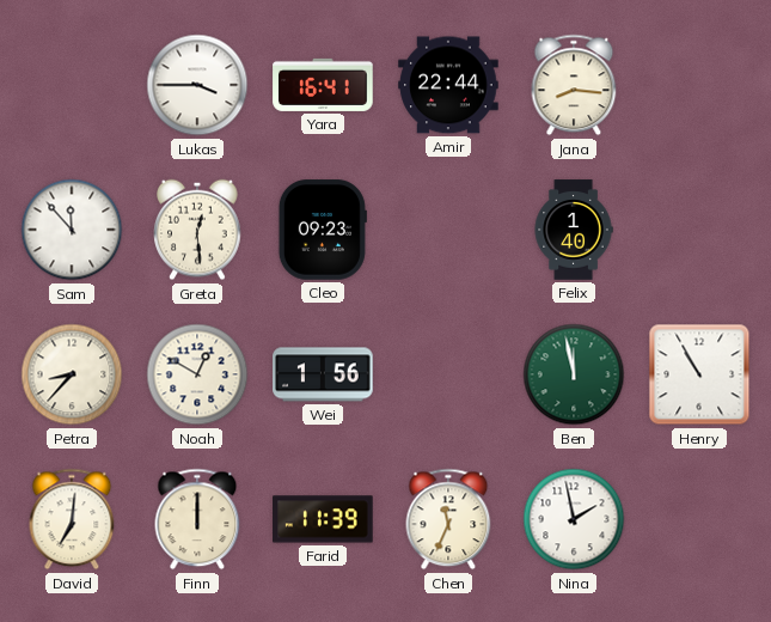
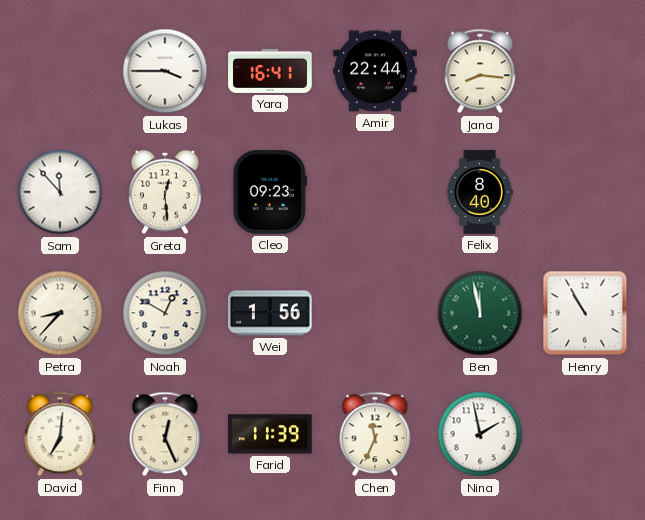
Felix: 1:40 -> 8:40
Finn: 12:00 -> 12:26
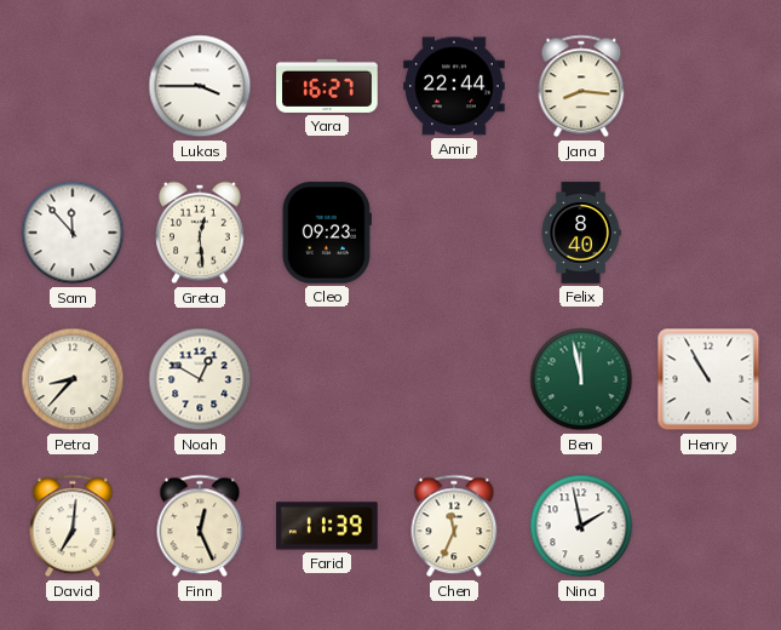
Yara: 16:41 -> 16:27
Wei: 1:56 -> none
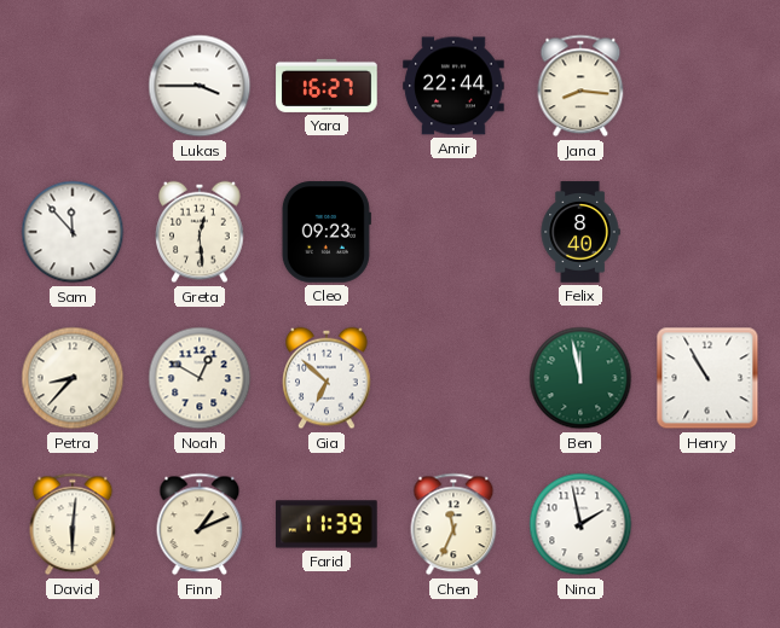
Gia: none -> 6:52
David: 7:01 -> 6:01
Finn: 12:26 -> 1:11
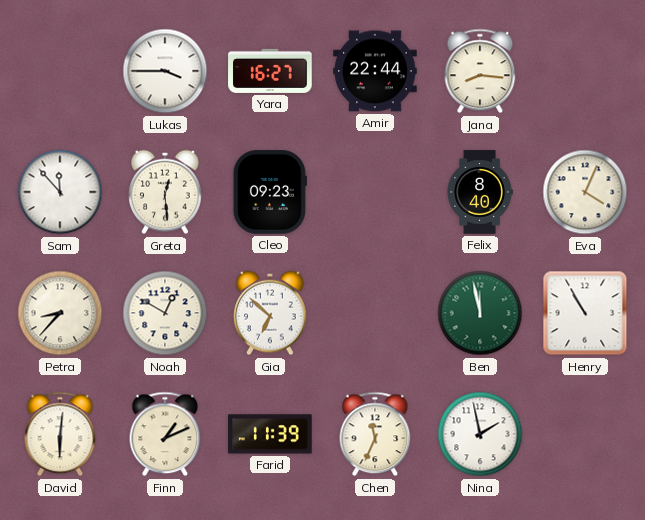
Eva: none -> 4:04
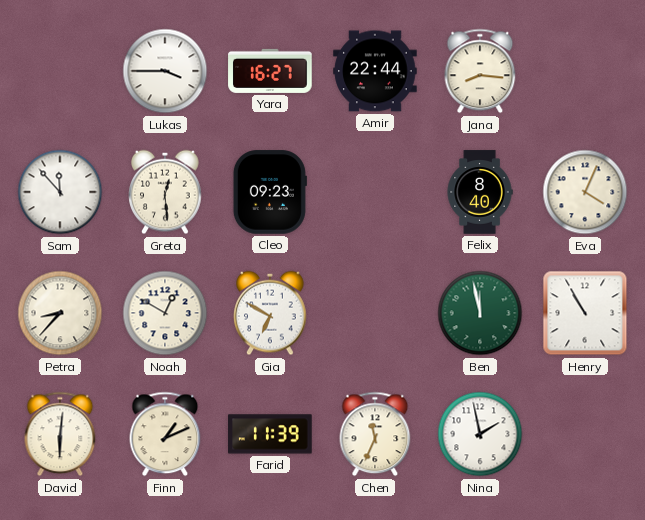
Gia: 6:52 -> 6:50
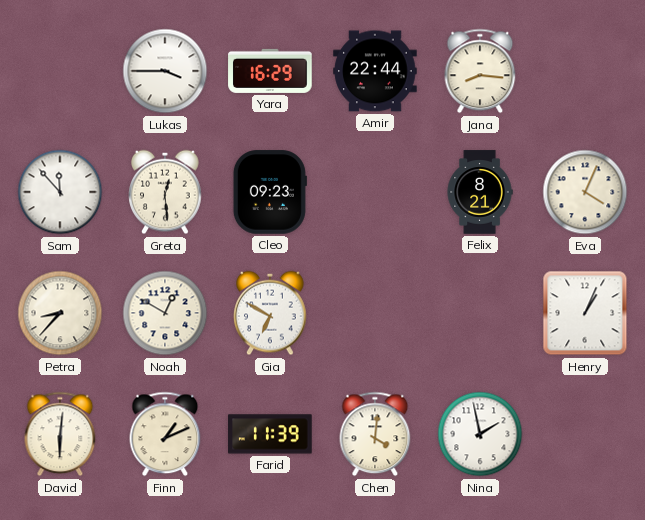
Yara: 16:27 -> 16:29
Felix: 8:40 -> 8:21
Ben: 11:58 -> none
Henry: 10:55 -> 1:04
Chen: 11:34 -> 4:01
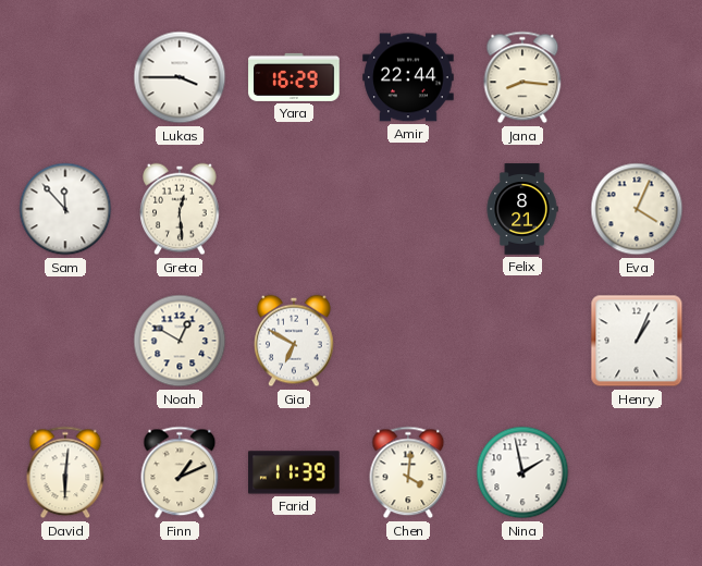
Cleo: 09:23 -> none
Petra: 8:37 -> none
